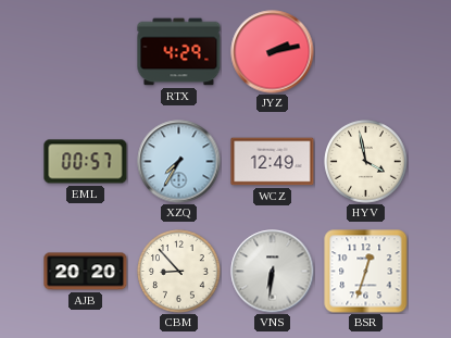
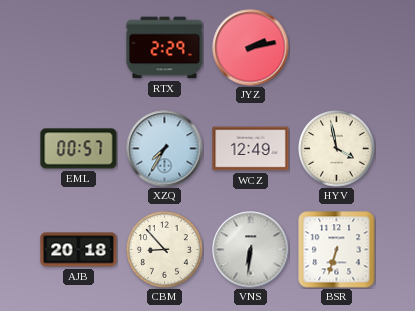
RTX: 4:29 -> 2:29
AJB: 20:20 -> 20:18
BSR: 12:33 -> 6:33
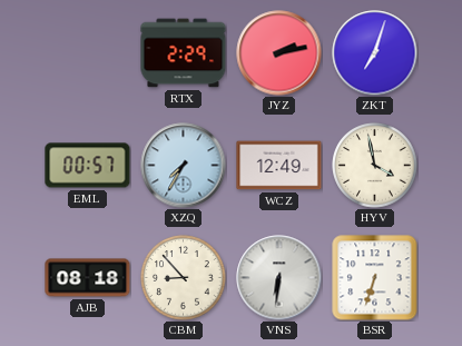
ZKT: none -> 7:03
AJB: 20:18 -> 08:18
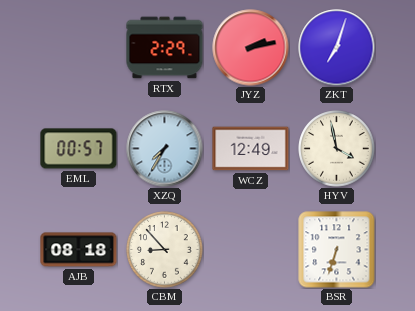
VNS: 6:31 -> none
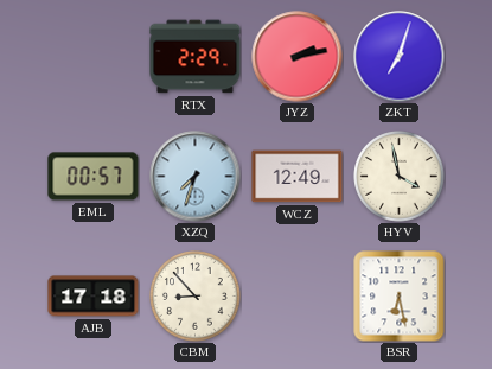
XZQ: 7:35 -> 7:33
AJB: 08:18 -> 17:18
BSR: 6:33 -> 6:28
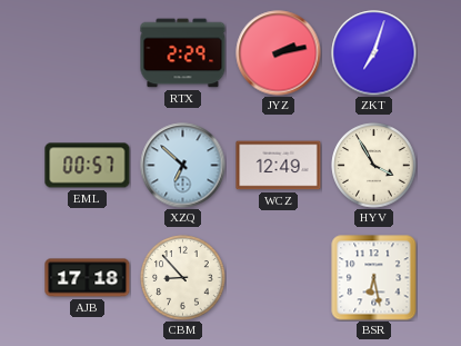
XZQ: 7:33 -> 6:52
HYV: 3:58 -> 3:55
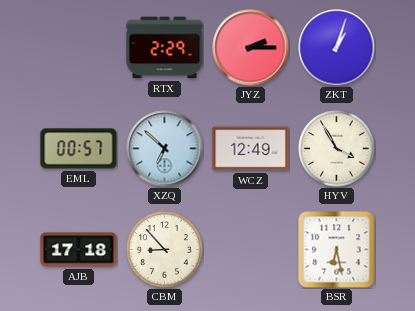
JYZ: 2:13 -> 2:15
ZKT: 7:03 -> 1:03
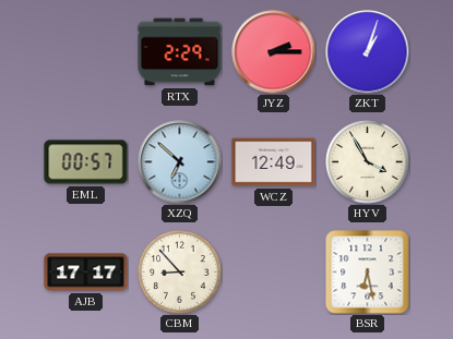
AJB: 17:18 -> 17:17
